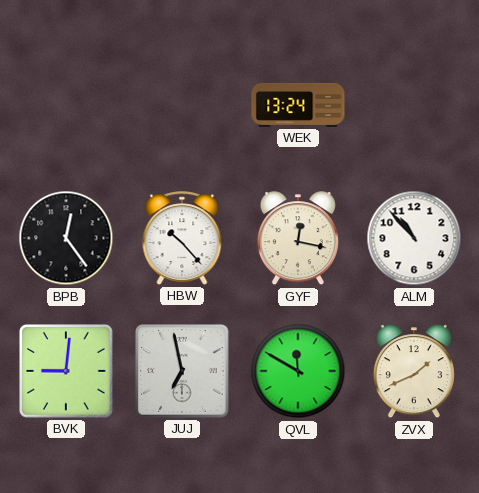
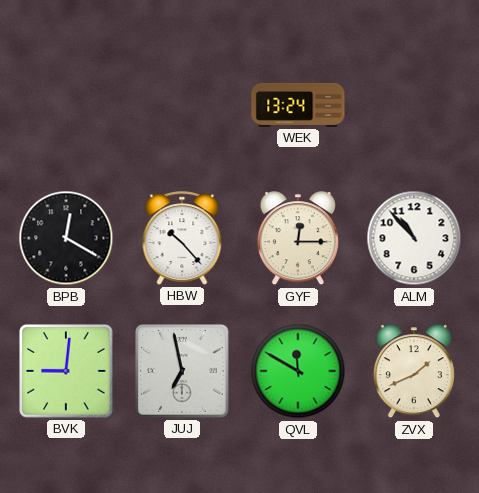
BPB: 12:24 -> 12:20
GYF: 12:17 -> 12:15
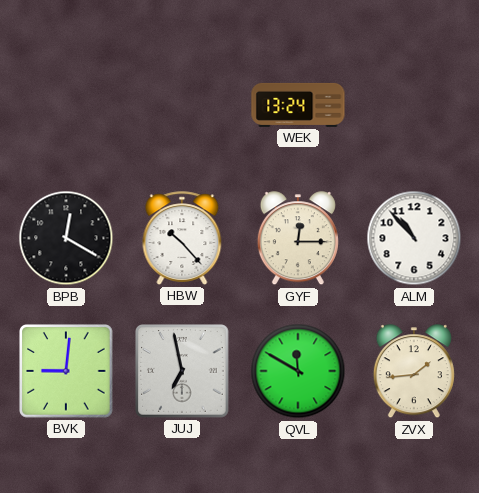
ZVX: 1:41 -> 1:44
